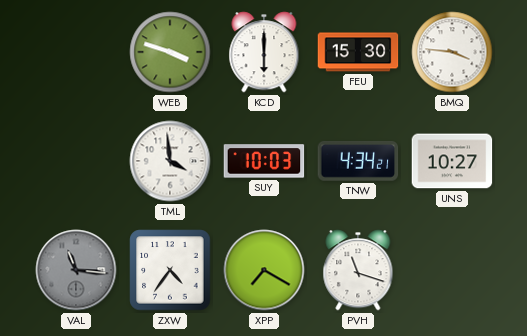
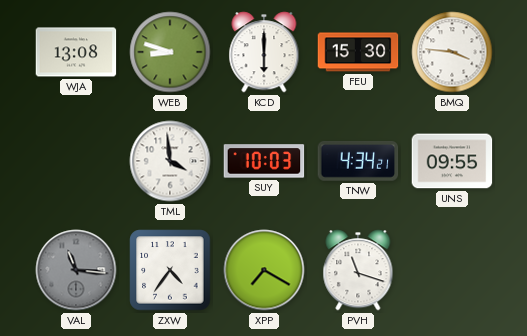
WJA: none -> 13:08
WEB: 3:48 -> 8:48
UNS: 10:27 -> 09:55
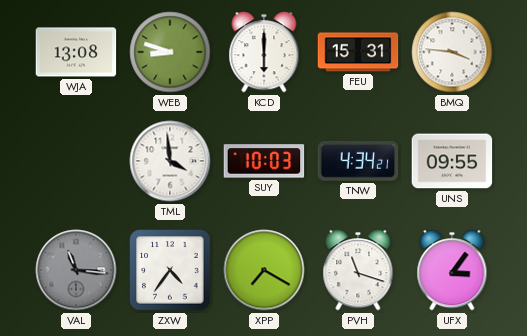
FEU: 15:30 -> 15:31
UFX: none -> 3:06
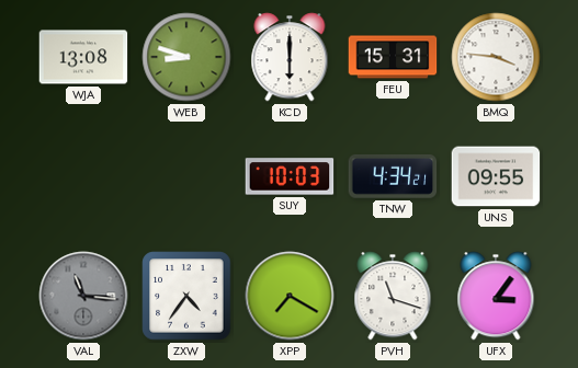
TML: 3:59 -> none
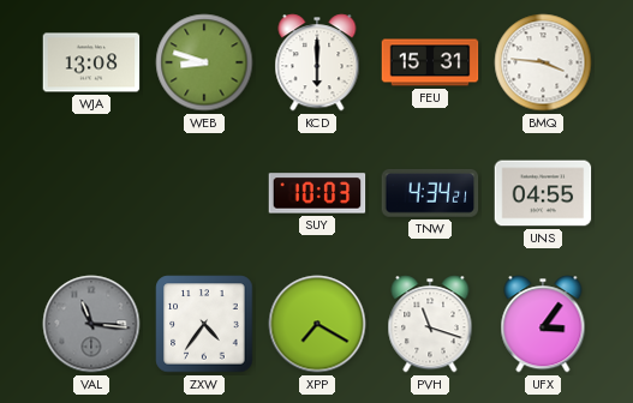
UNS: 09:55 -> 04:55
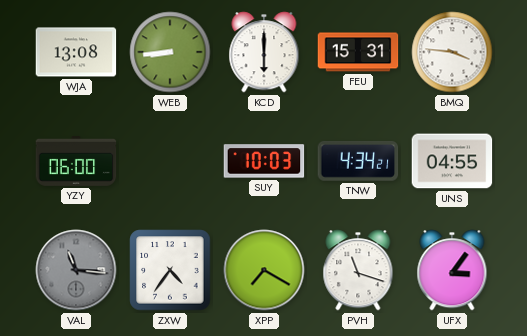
WEB: 8:48 -> 8:44
YZY: none -> 06:00
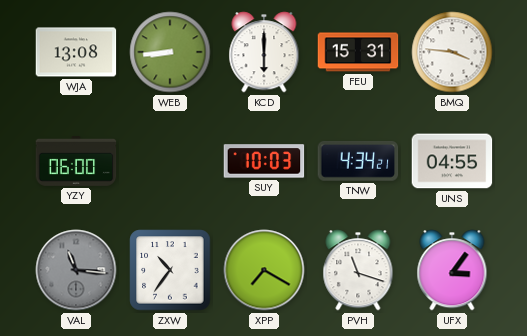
ZXW: 4:36 -> 10:36
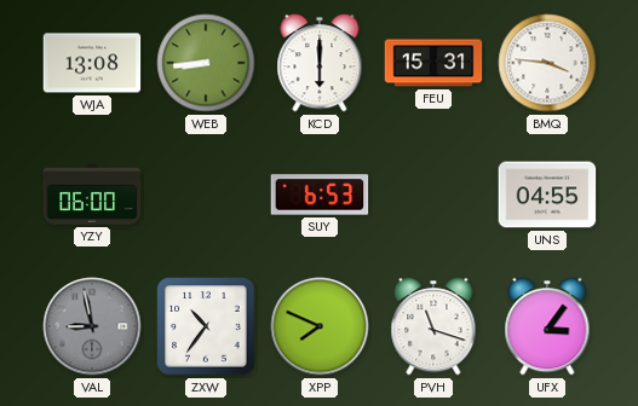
SUY: 10:03 -> 6:53
TNW: 4:34 -> none
VAL: 11:16 -> 8:58
XPP: 7:20 -> 7:49
